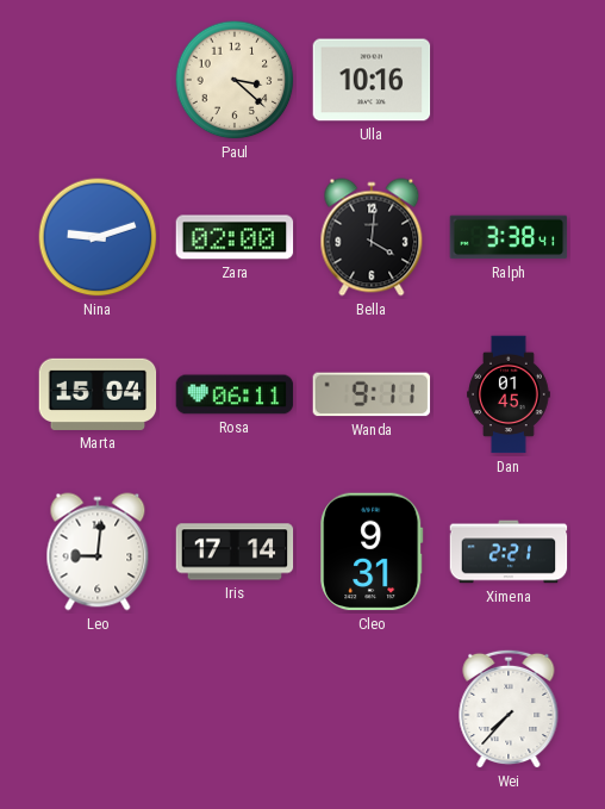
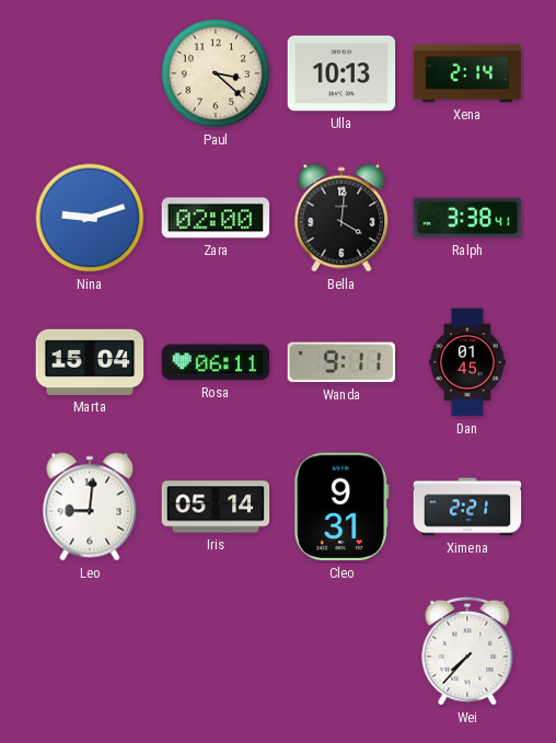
Ulla: 10:16 -> 10:13
Xena: none -> 2:14
Iris: 17:14 -> 05:14
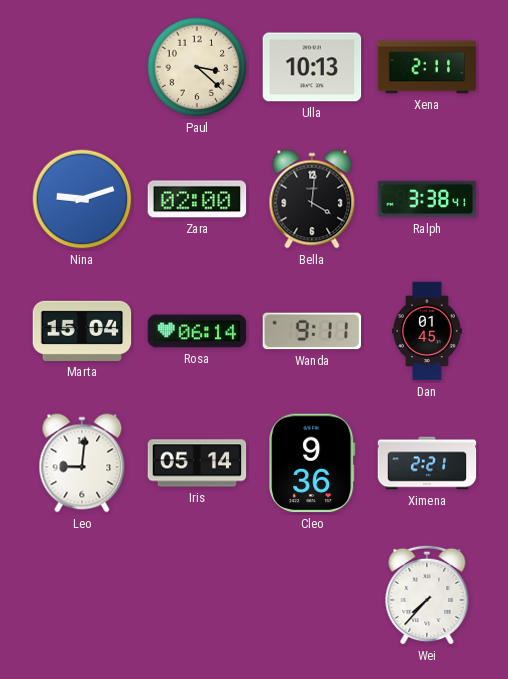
Xena: 2:14 -> 2:11
Rosa: 06:11 -> 06:14
Cleo: 9:31 -> 9:36
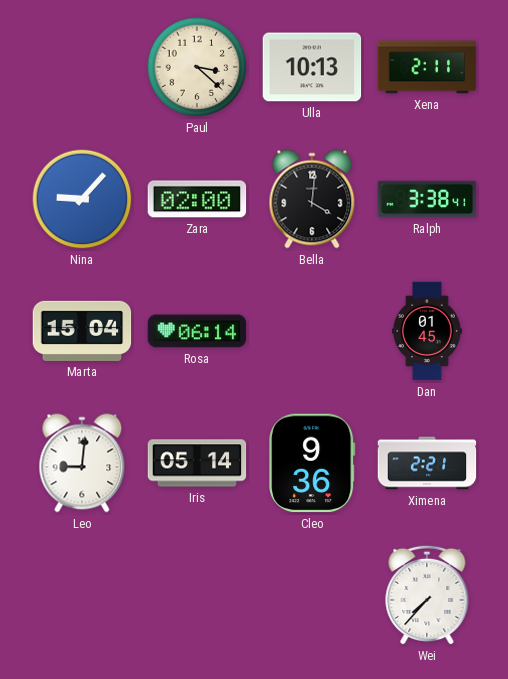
Nina: 9:12 -> 9:07
Wanda: 9:11 -> none
